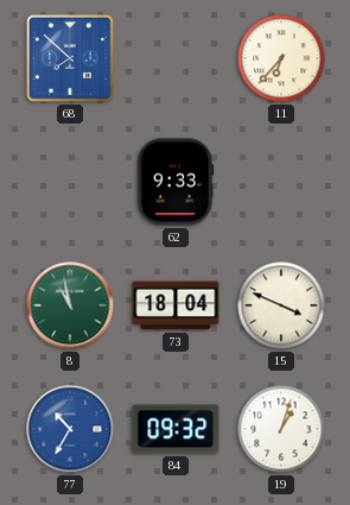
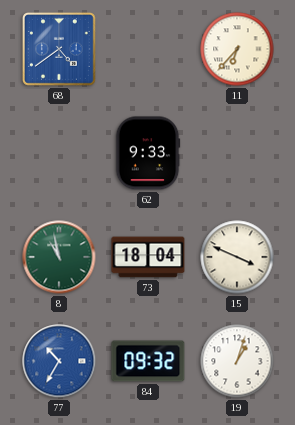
68: 7:52 -> 4:39
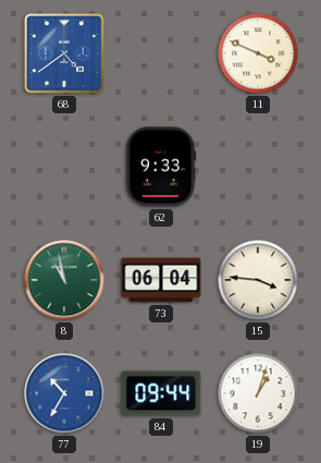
11: 6:37 -> 3:49
73: 18:04 -> 06:04
15: 3:49 -> 3:46
84: 09:32 -> 09:44
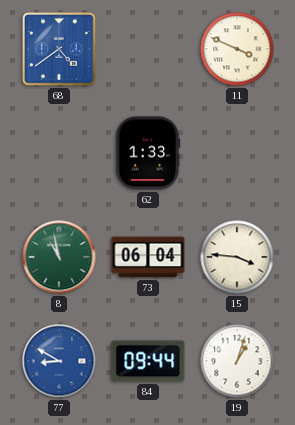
62: 9:33 -> 1:33
77: 10:35 -> 8:50
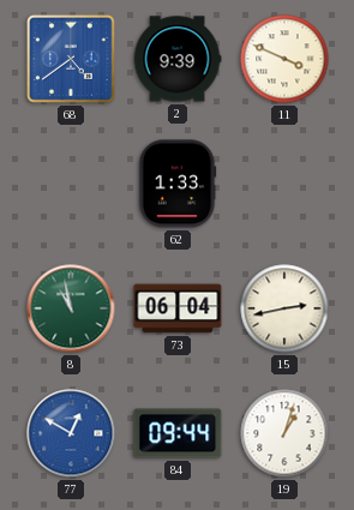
2: none -> 9:39
15: 3:46 -> 2:43
77: 8:50 -> 12:50
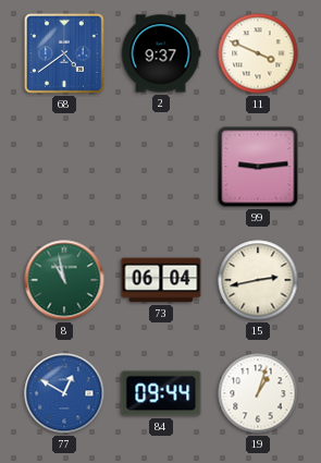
2: 9:39 -> 9:37
62: 1:33 -> none
99: none -> 9:14
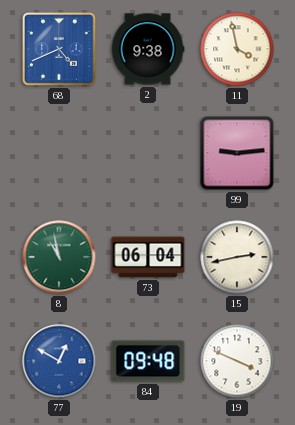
68: 4:39 -> 4:41
2: 9:37 -> 9:38
11: 3:49 -> 3:58
84: 09:44 -> 09:48
19: 1:03 -> 3:49
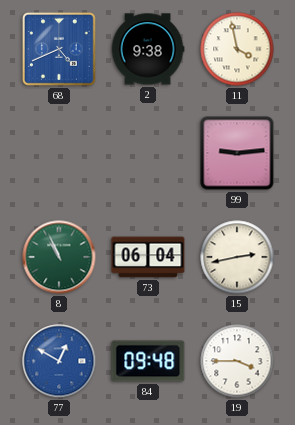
8: 10:58 -> 10:56
19: 3:49 -> 3:45
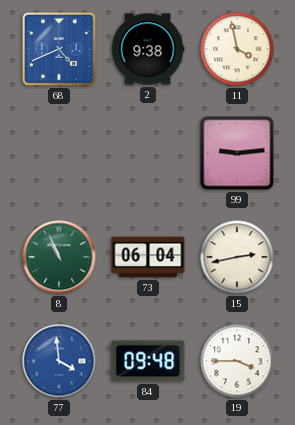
77: 12:50 -> 3:59
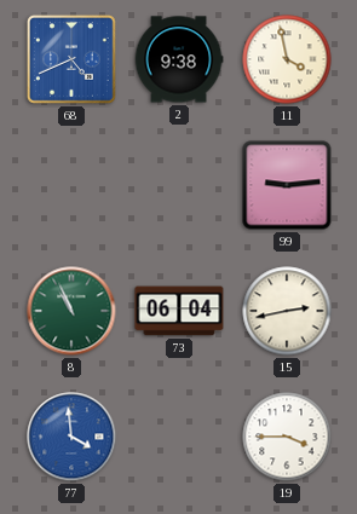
84: 09:48 -> none
